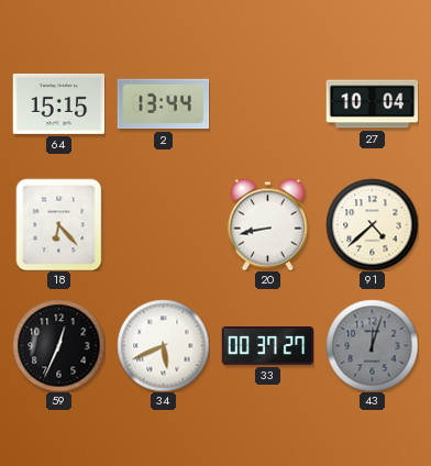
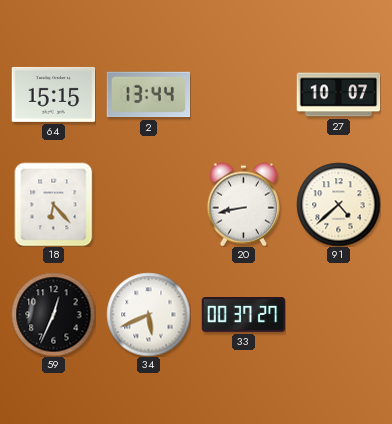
27: 10:04 -> 10:07
43: 12:03 -> none
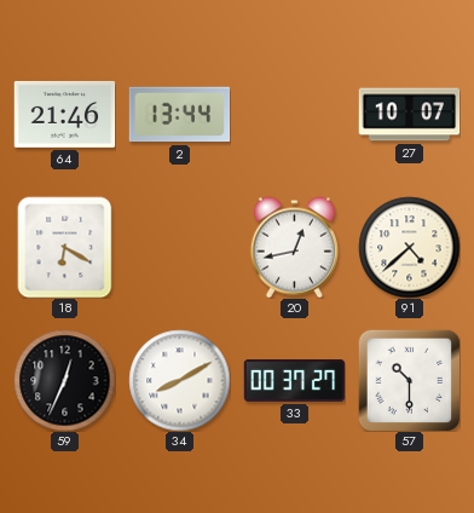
64: 15:15 -> 21:46
18: 6:23 -> 6:20
20: 8:43 -> 12:43
34: 5:41 -> 8:10
57: none -> 10:30
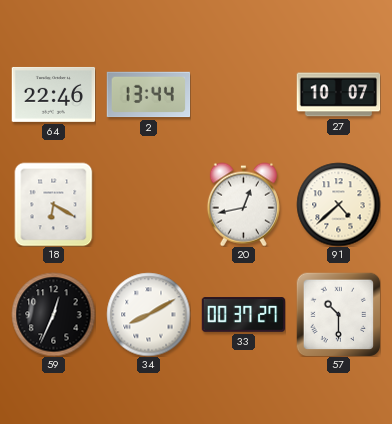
64: 21:46 -> 22:46
